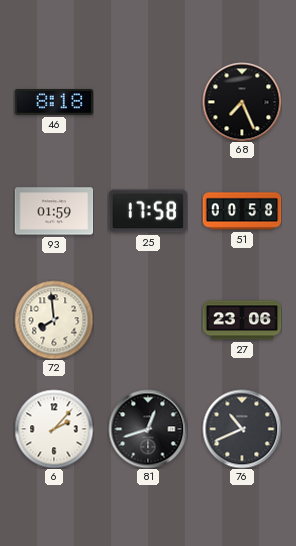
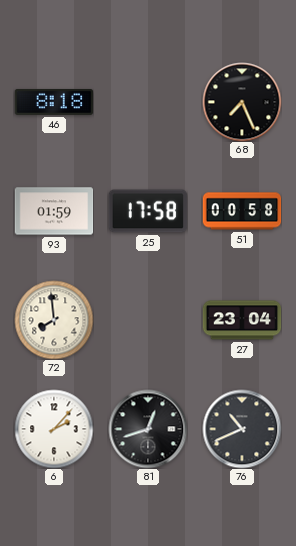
27: 23:06 -> 23:04
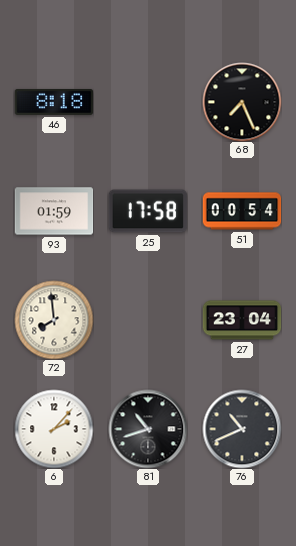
51: 00:58 -> 00:54
81: 12:42 -> 10:42
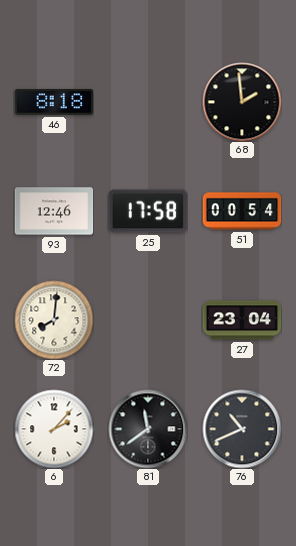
68: 7:26 -> 1:59
93: 01:59 -> 12:46
72: 7:59 -> 8:01
81: 10:42 -> 11:39
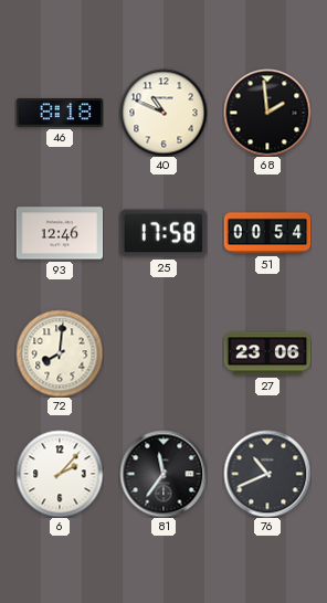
40: none -> 10:49
27: 23:04 -> 23:06
81: 11:39 -> 11:36
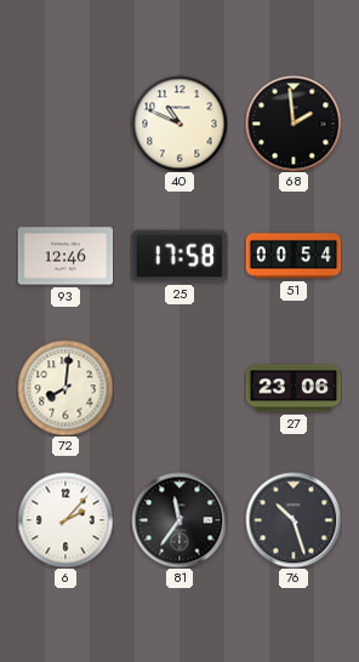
46: 8:18 -> none
76: 10:41 -> 10:27
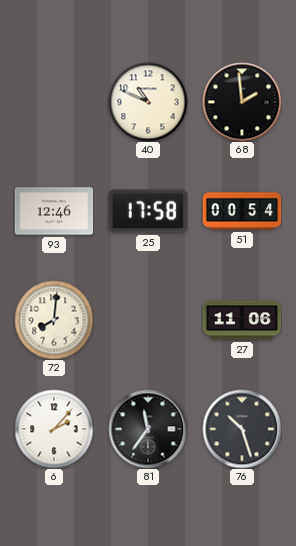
27: 23:06 -> 11:06
